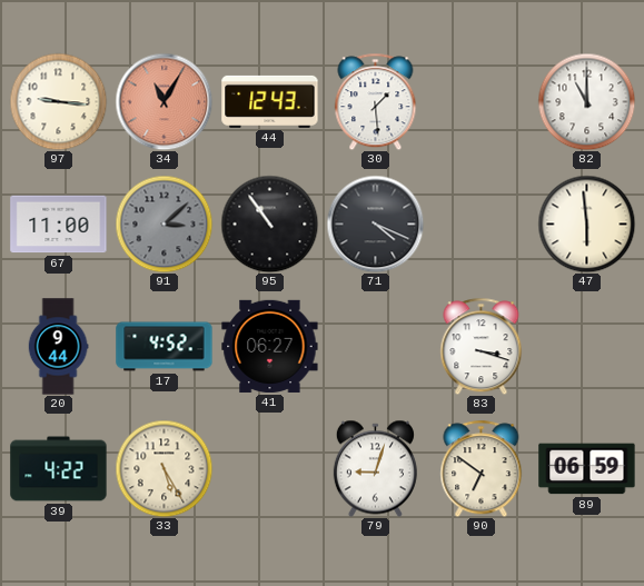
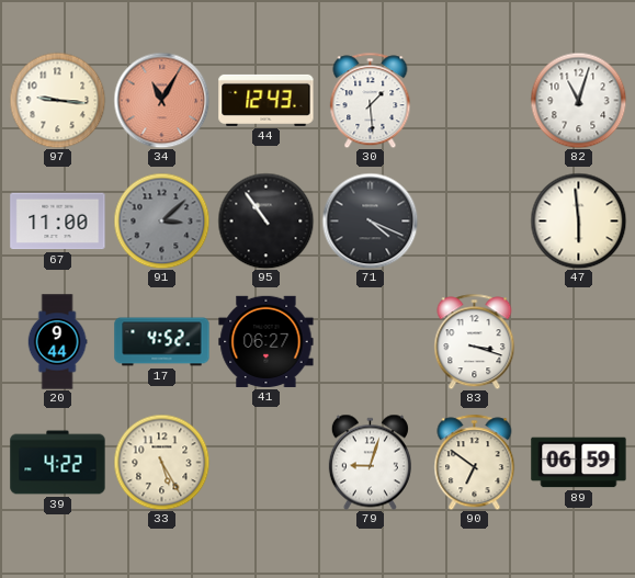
82: 11:00 -> 11:03
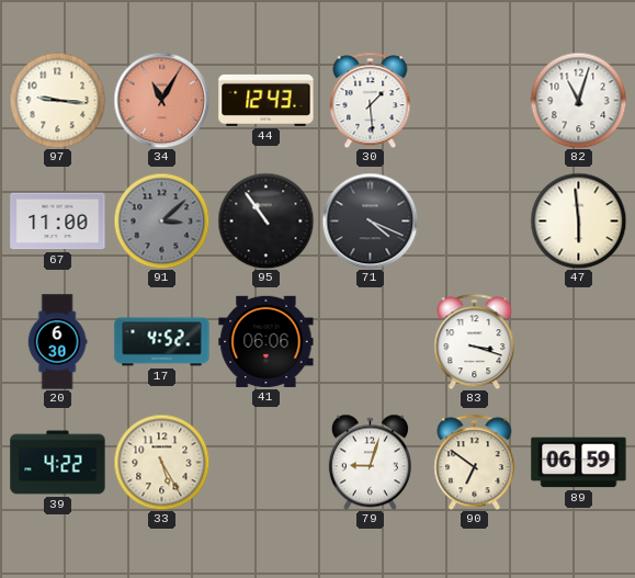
20: 9:44 -> 6:30
41: 06:27 -> 06:06
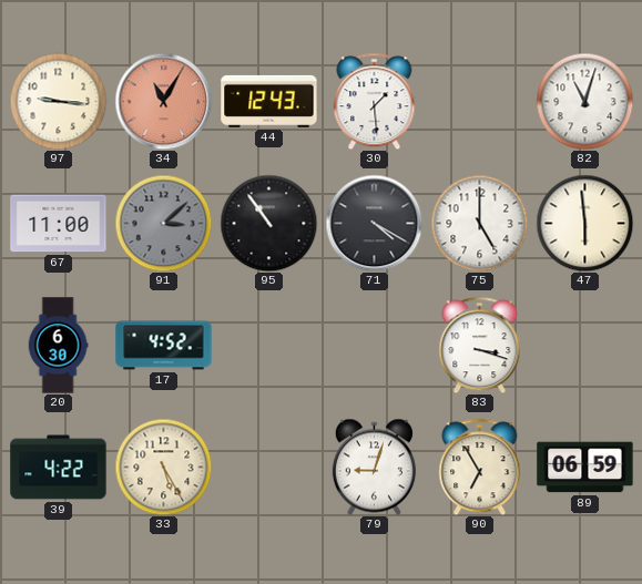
71: 4:19 -> 4:20
75: none -> 5:00
41: 06:06 -> none
90: 6:51 -> 6:55
